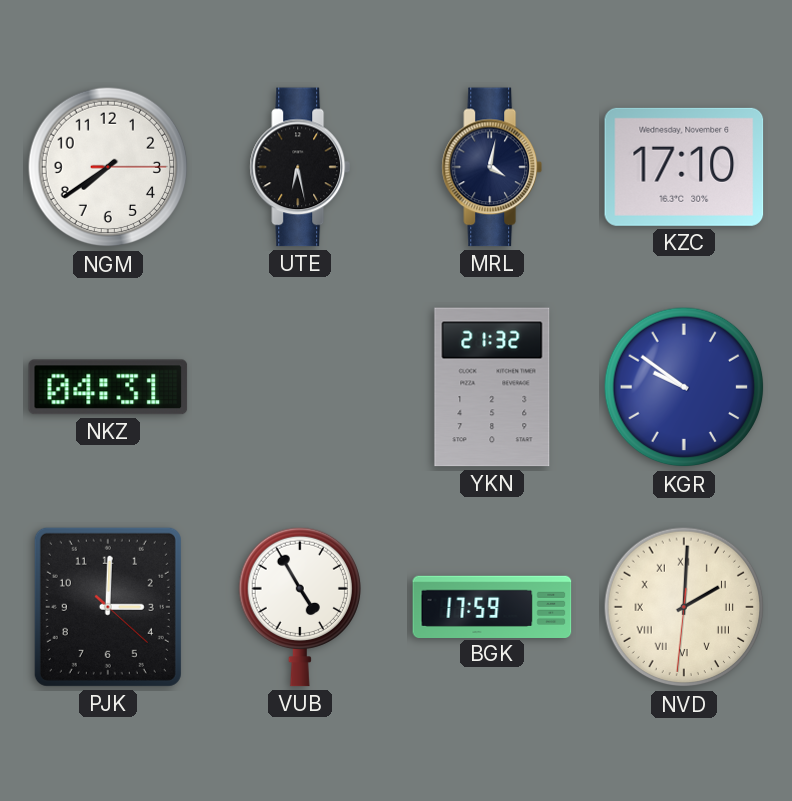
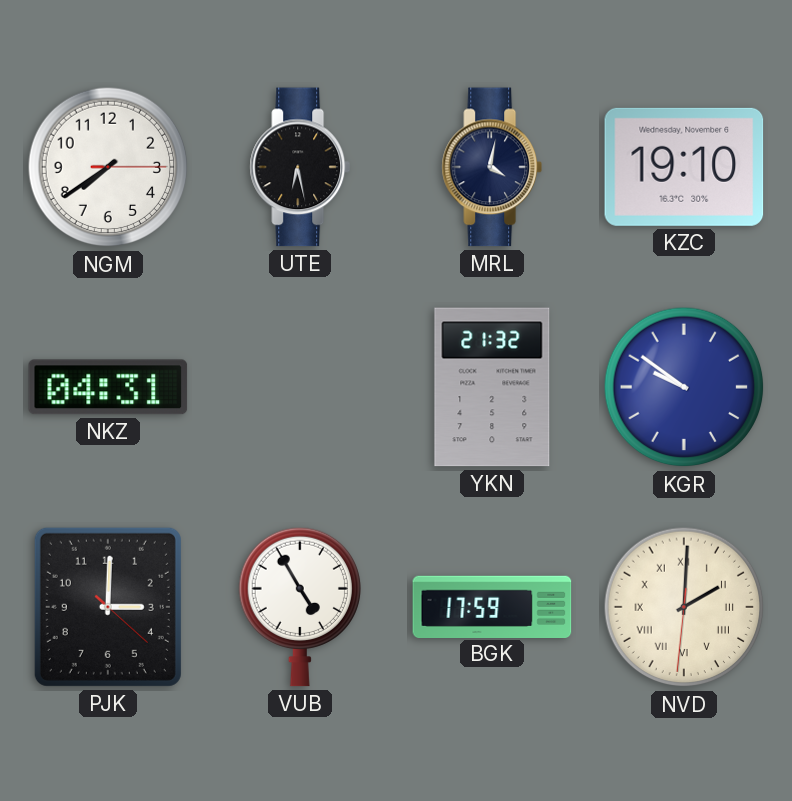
KZC: 17:10 -> 19:10
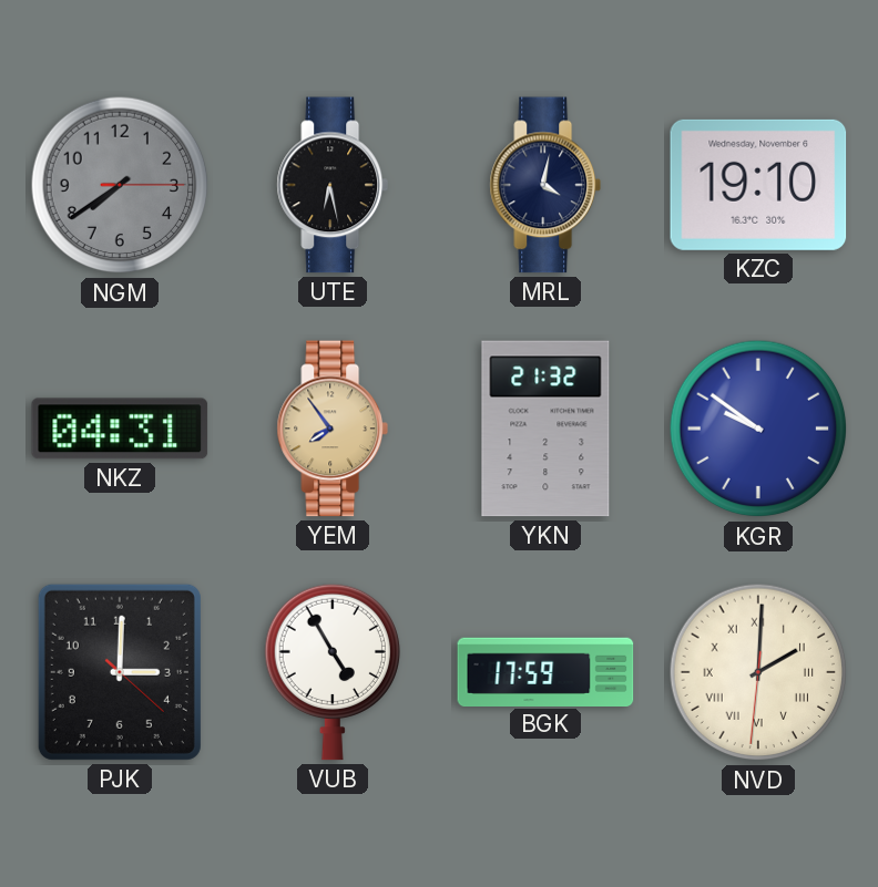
NGM dial: white -> grey
YEM: none -> 7:54
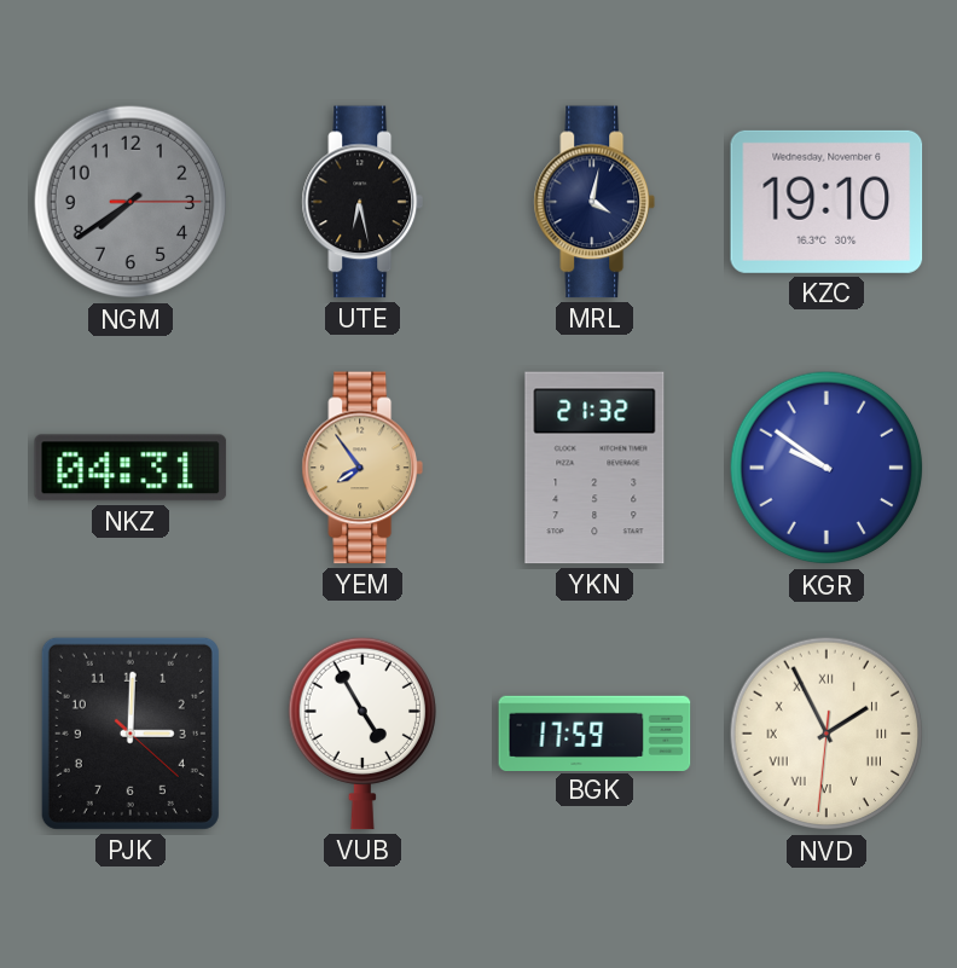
NVD: 2:00 -> 1:55
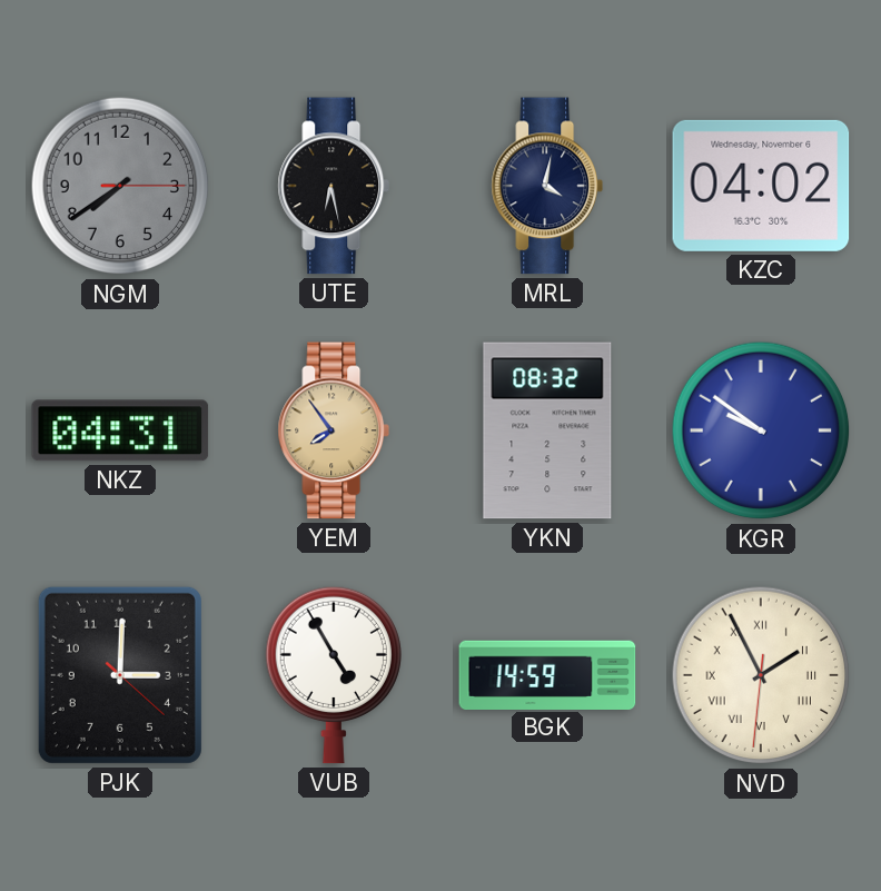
KZC: 19:10 -> 04:02
YKN: 21:32 -> 08:32
BGK: 17:59 -> 14:59
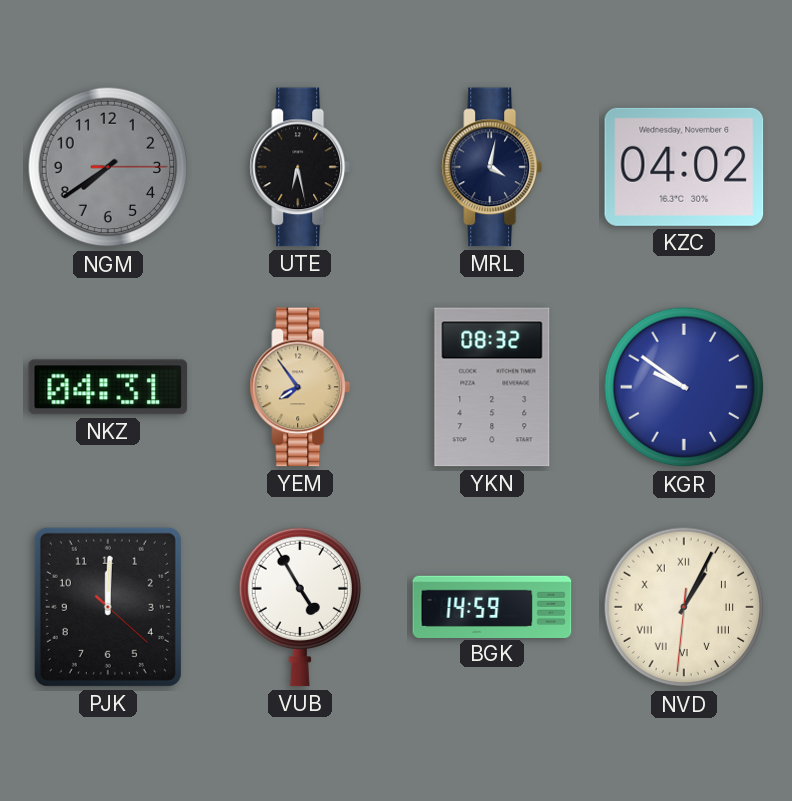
PJK: 3:00 -> 12:00
NVD: 1:55 -> 1:04
